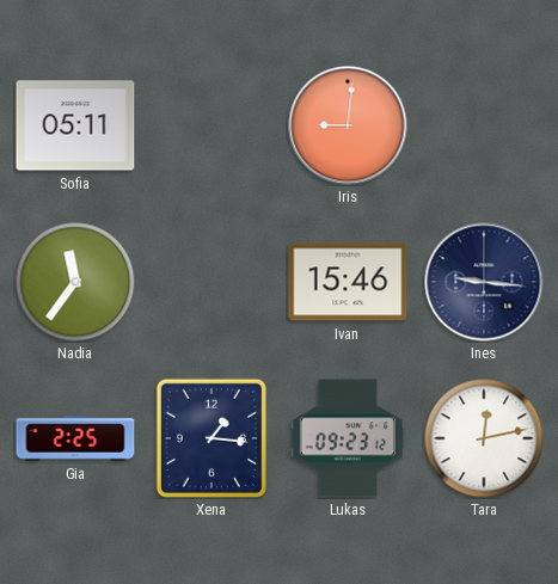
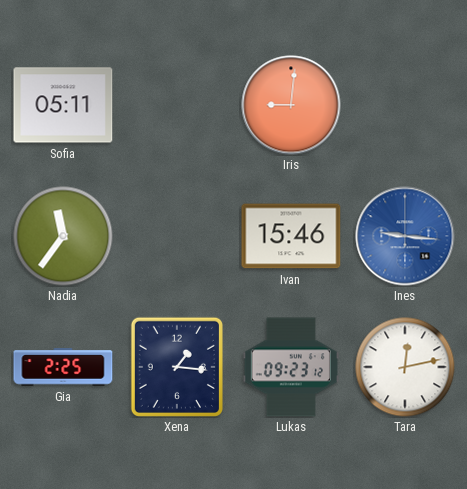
Ines dial: navy -> blue
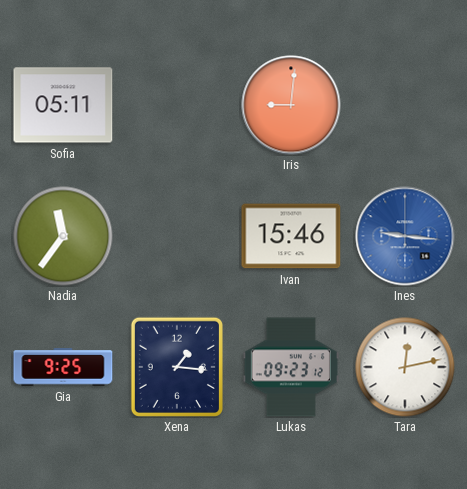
Gia: 2:25 -> 9:25
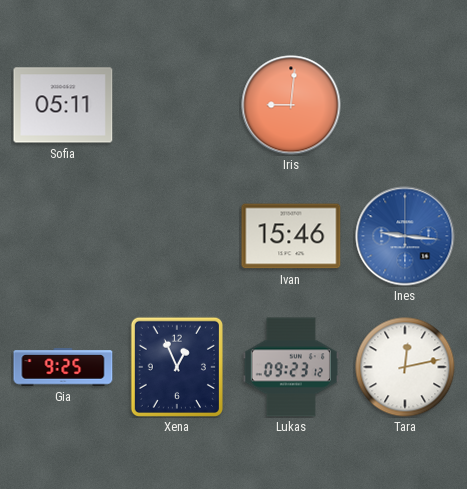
Nadia: 11:36 -> none
Xena: 1:16 -> 12:56
